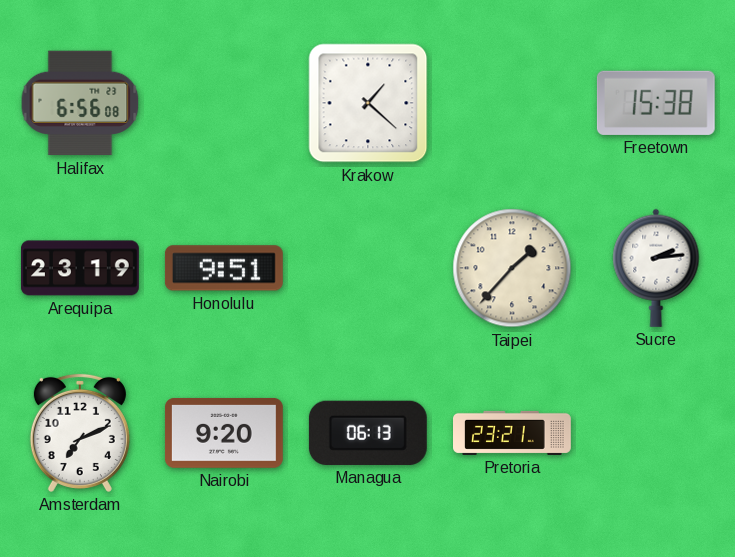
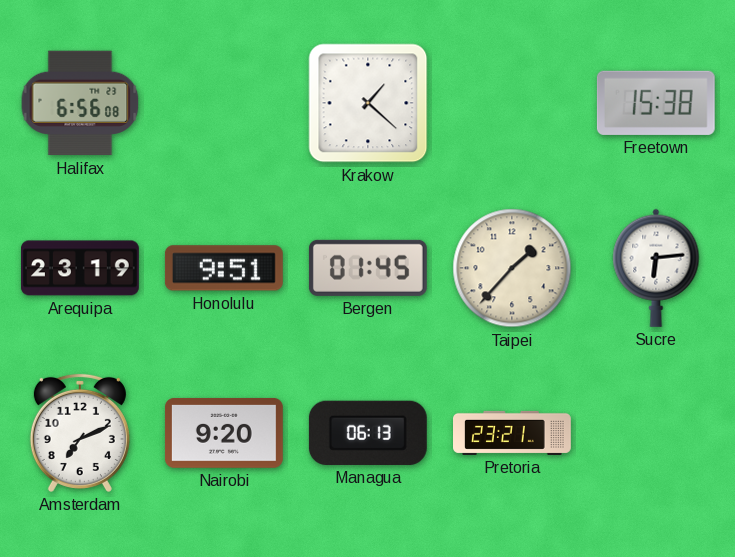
Bergen: none -> 01:45
Sucre: 2:14 -> 6:14
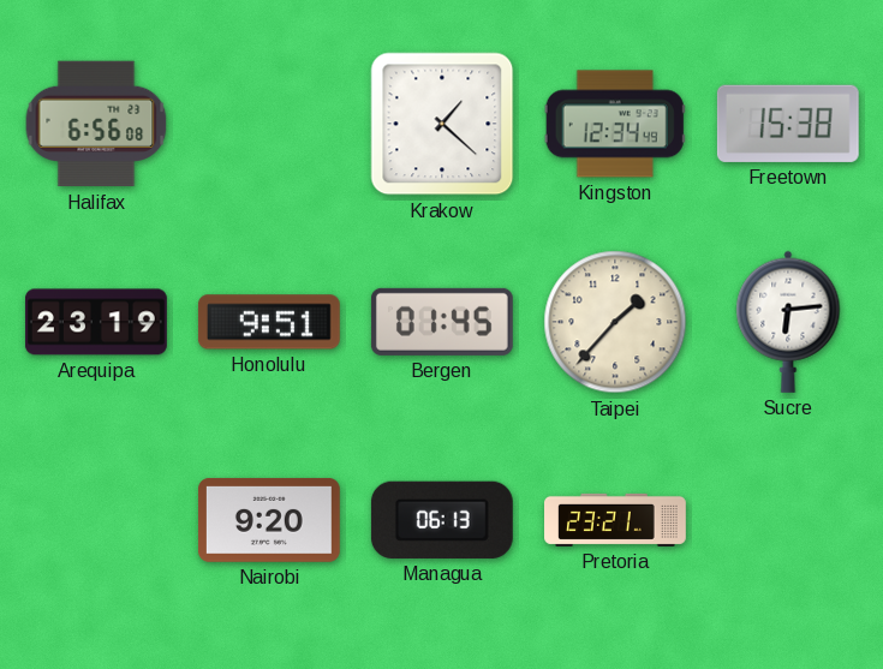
Kingston: none -> 12:34
Amsterdam: 7:11 -> none
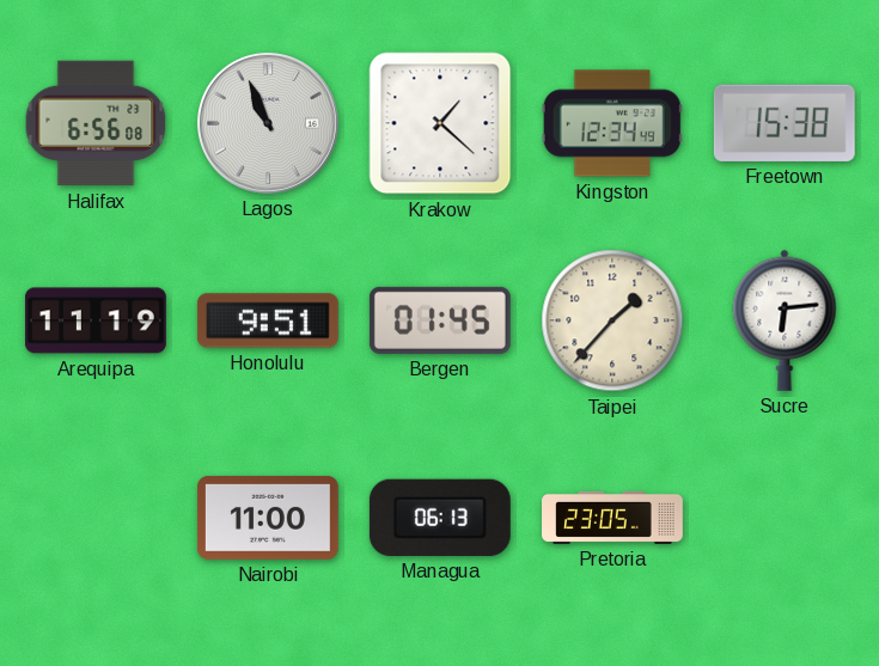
Lagos: none -> 10:56
Arequipa: 23:19 -> 11:19
Nairobi: 9:20 -> 11:00
Pretoria: 23:21 -> 23:05
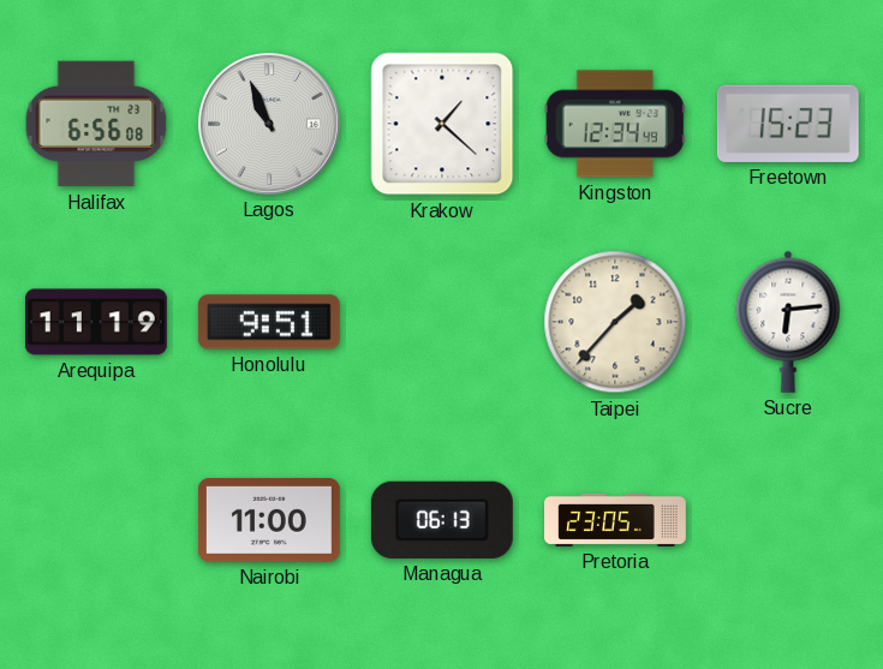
Freetown: 15:38 -> 15:23
Bergen: 01:45 -> none
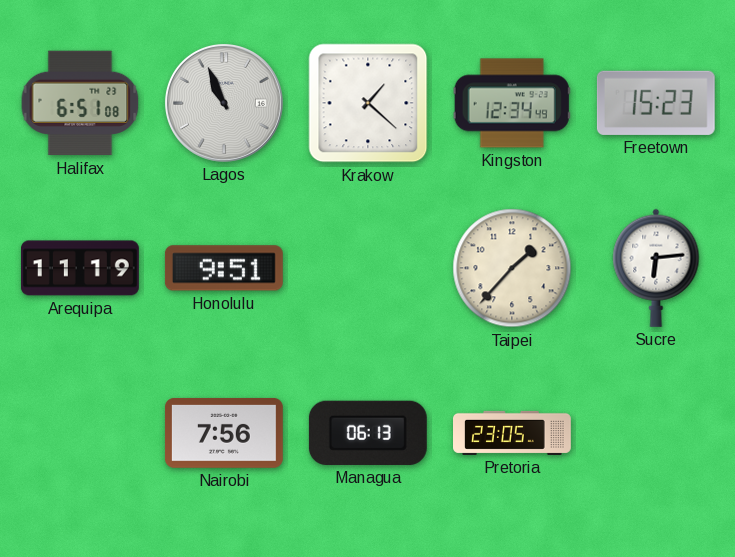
Halifax: 6:56 -> 6:51
Nairobi: 11:00 -> 7:56
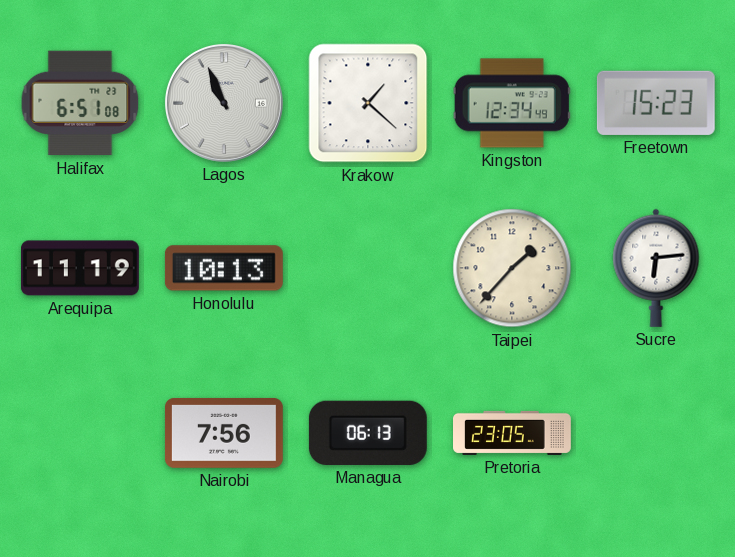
Honolulu: 9:51 -> 10:13
